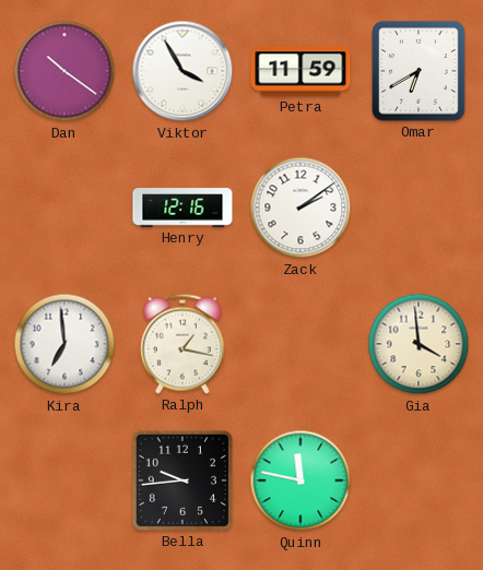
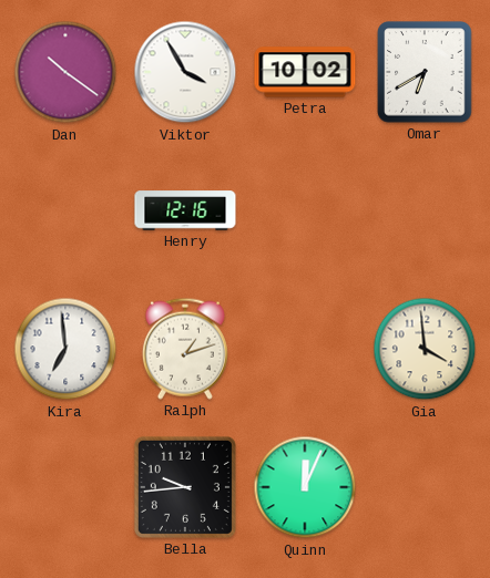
Petra: 11:59 -> 10:02
Zack: 2:09 -> none
Ralph: 1:17 -> 1:12
Quinn: 11:47 -> 12:04
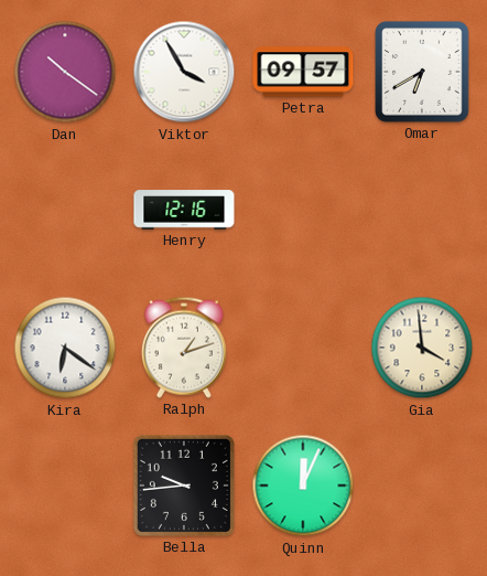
Petra: 10:02 -> 09:57
Kira: 6:59 -> 6:21
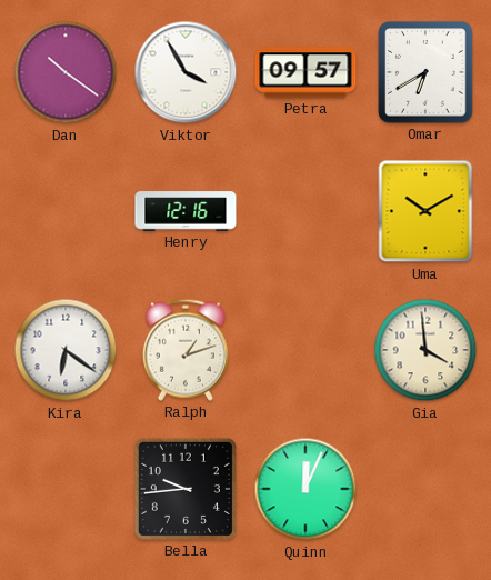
Uma: none -> 10:10
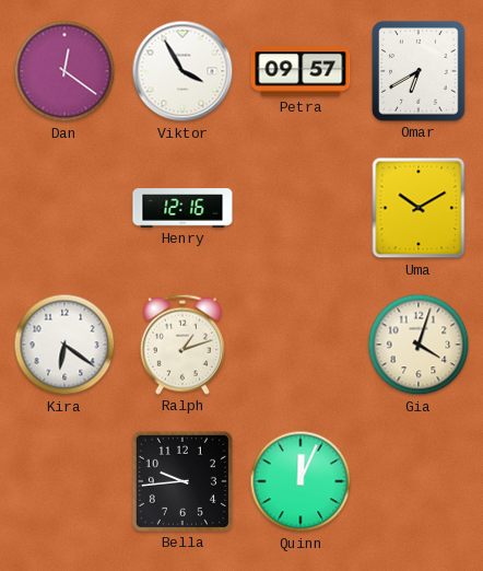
Dan: 10:21 -> 12:21
Gia: 3:59 -> 4:03
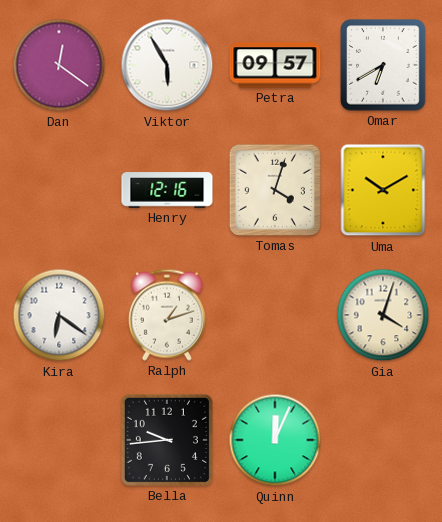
Viktor: 3:55 -> 5:55
Tomas: none -> 4:03
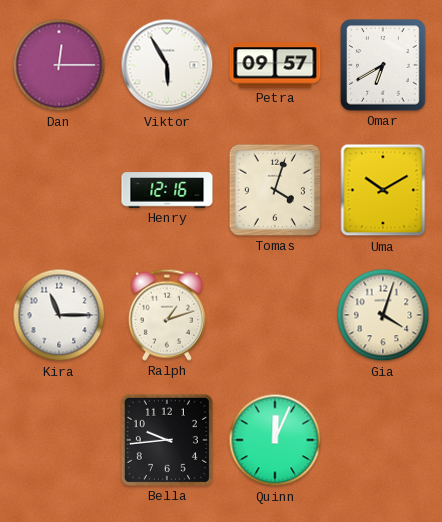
Dan: 12:21 -> 12:15
Kira: 6:21 -> 11:15
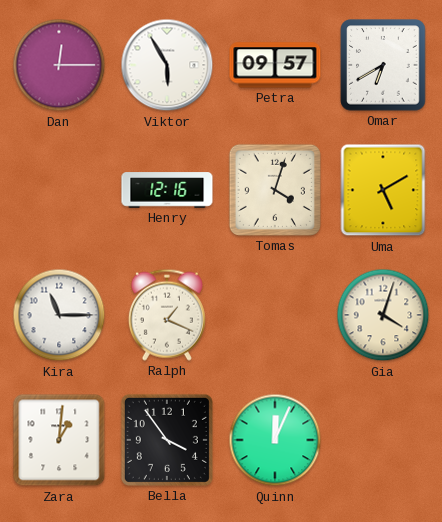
Uma: 10:10 -> 5:10
Ralph: 1:12 -> 1:19
Zara: none -> 1:01
Bella: 9:44 -> 3:54
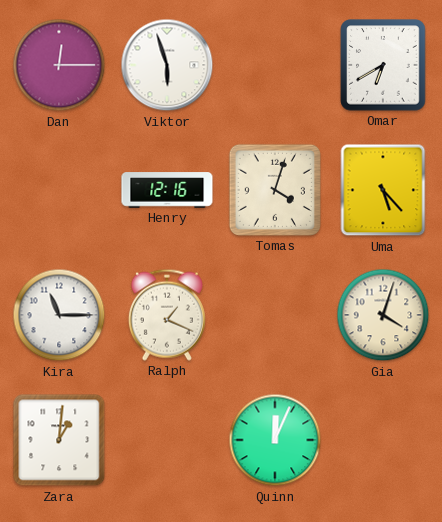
Viktor: 5:55 -> 5:57
Petra: 09:57 -> none
Uma: 5:10 -> 5:23
Bella: 3:54 -> none
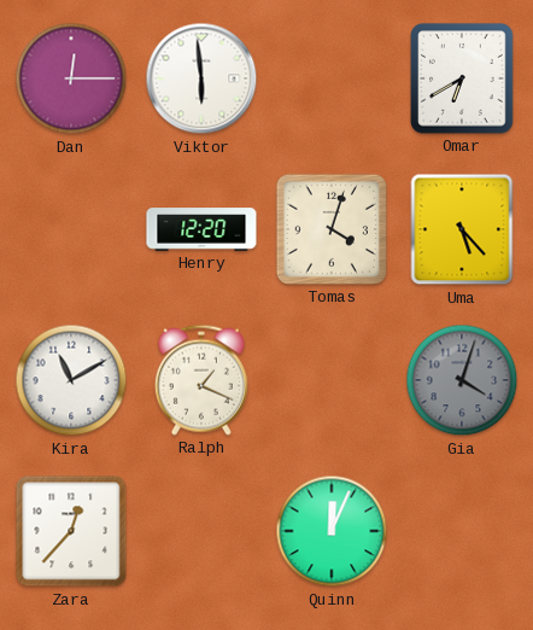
Viktor: 5:57 -> 5:59
Henry: 12:16 -> 12:20
Kira: 11:15 -> 11:10
Gia dial: cream -> grey
Zara: 1:01 -> 12:37
